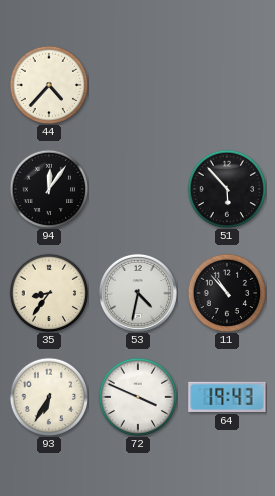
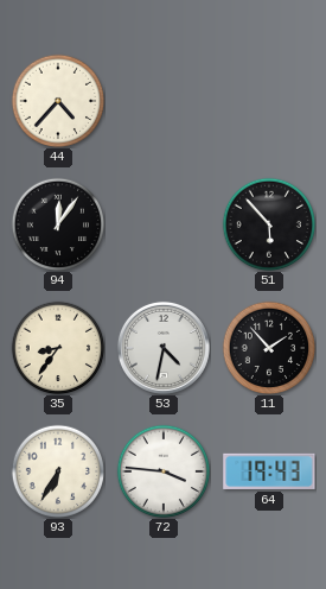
11: 10:53 -> 1:53
72: 3:49 -> 3:46
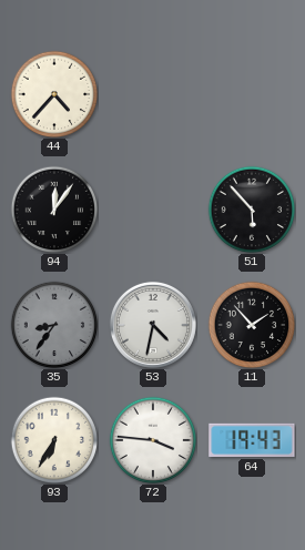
35 dial: cream -> grey
